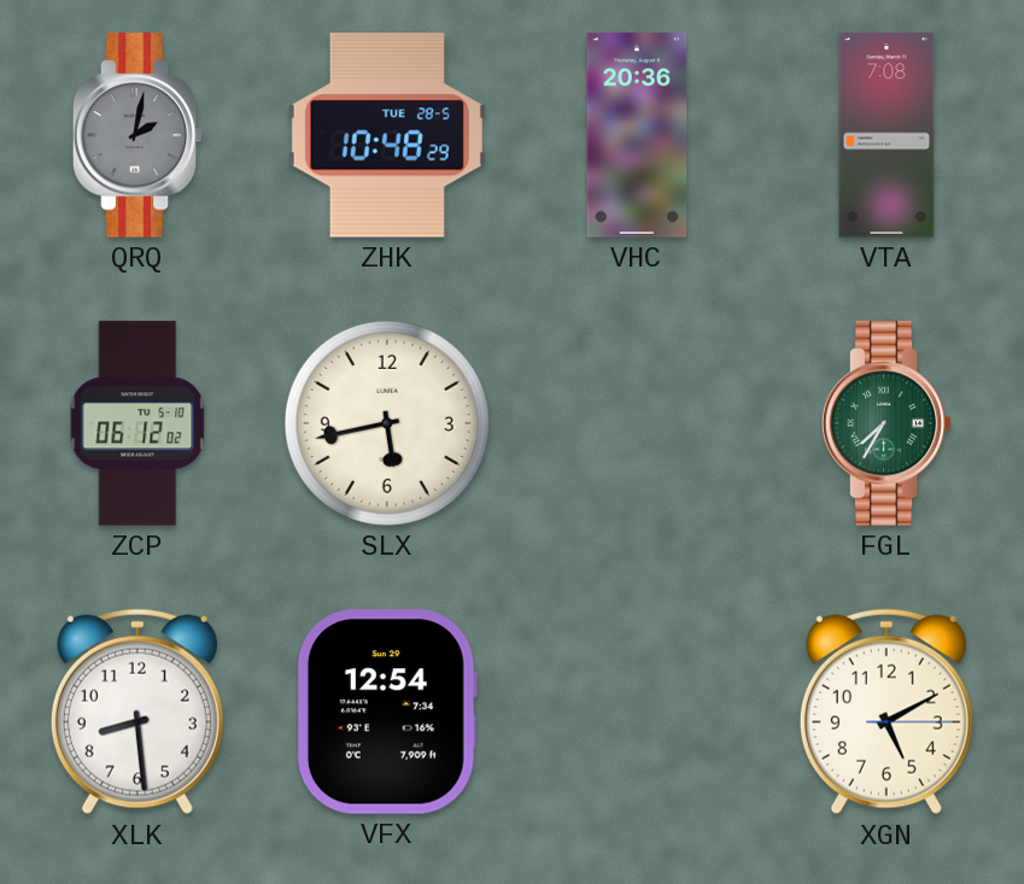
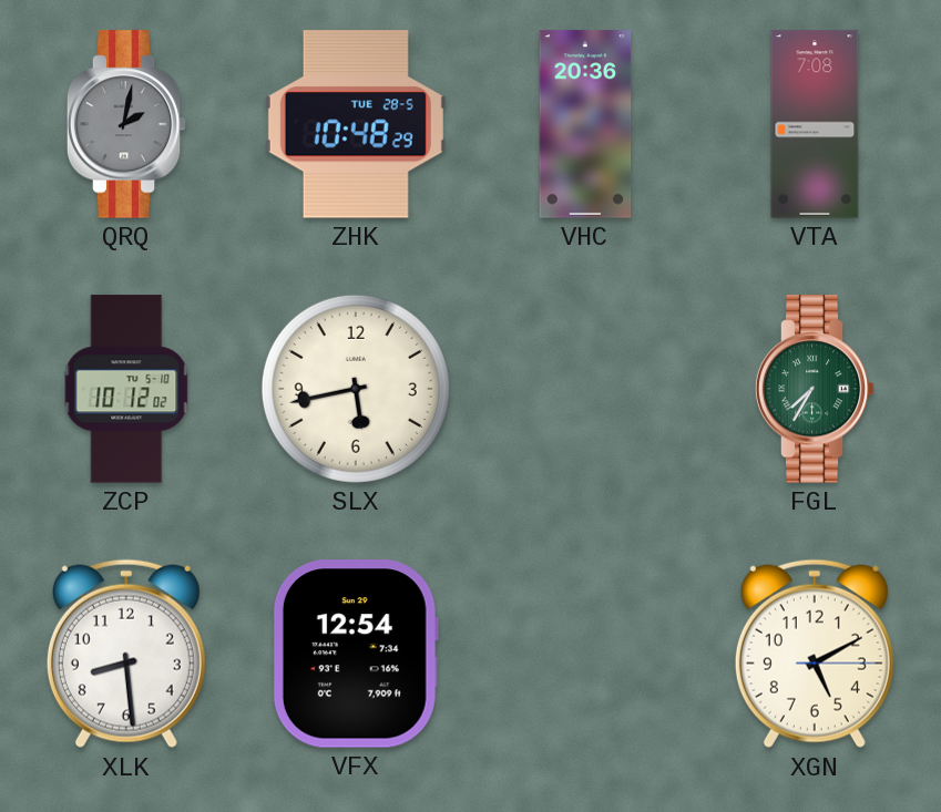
ZCP: 06:12 -> 10:12
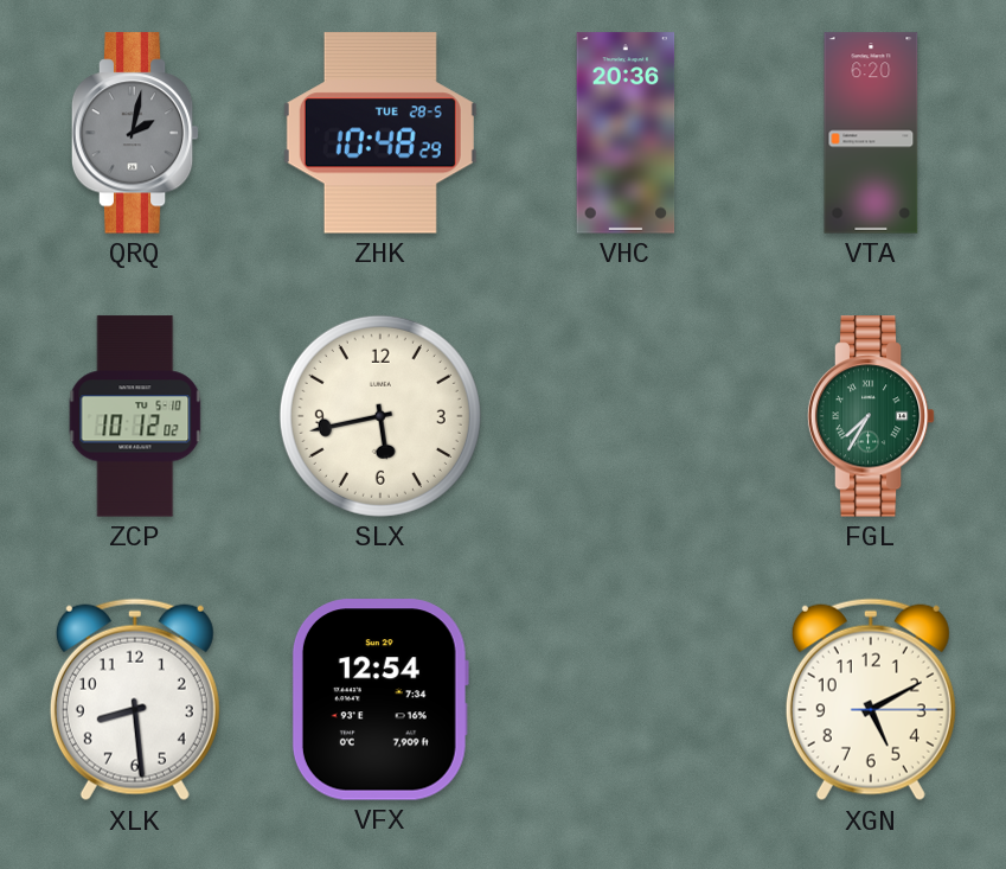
VTA: 7:08 -> 6:20
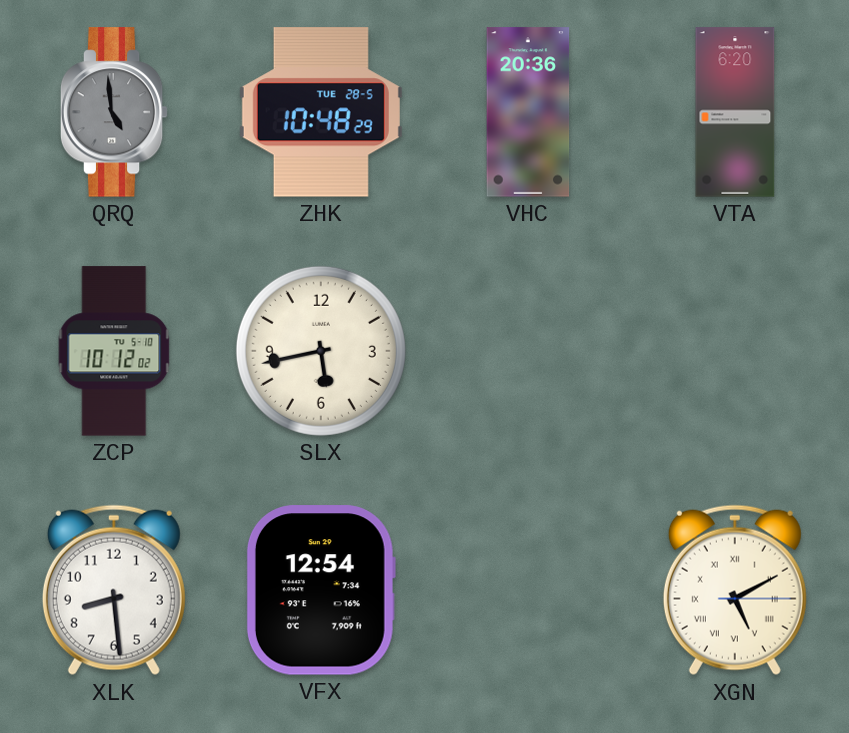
QRQ: 2:02 -> 4:59
FGL: 7:35 -> none
XGN numerals: Arabic -> Roman
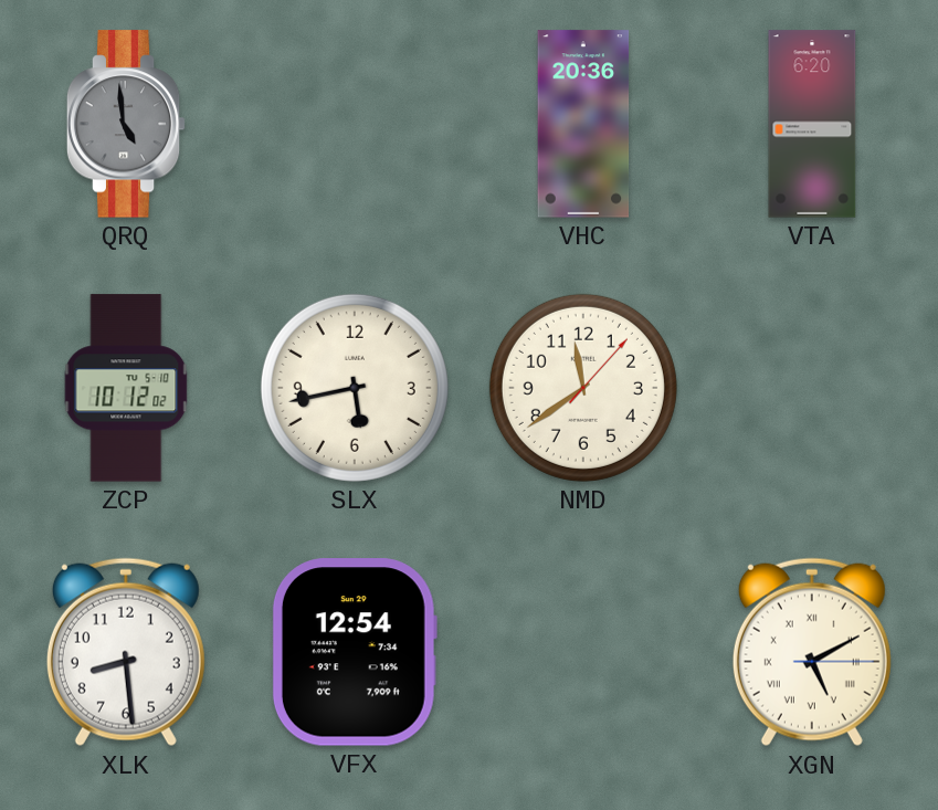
ZHK: 10:48 -> none
NMD: none -> 11:39
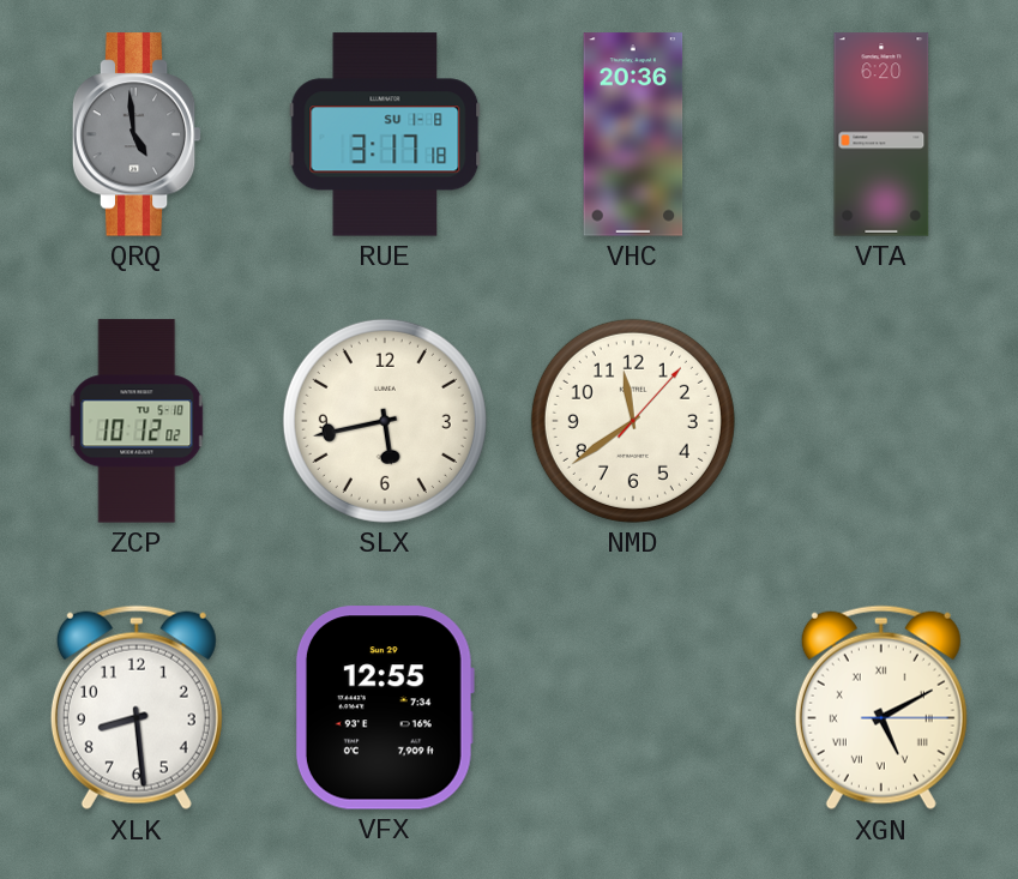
RUE: none -> 3:17
VFX: 12:54 -> 12:55
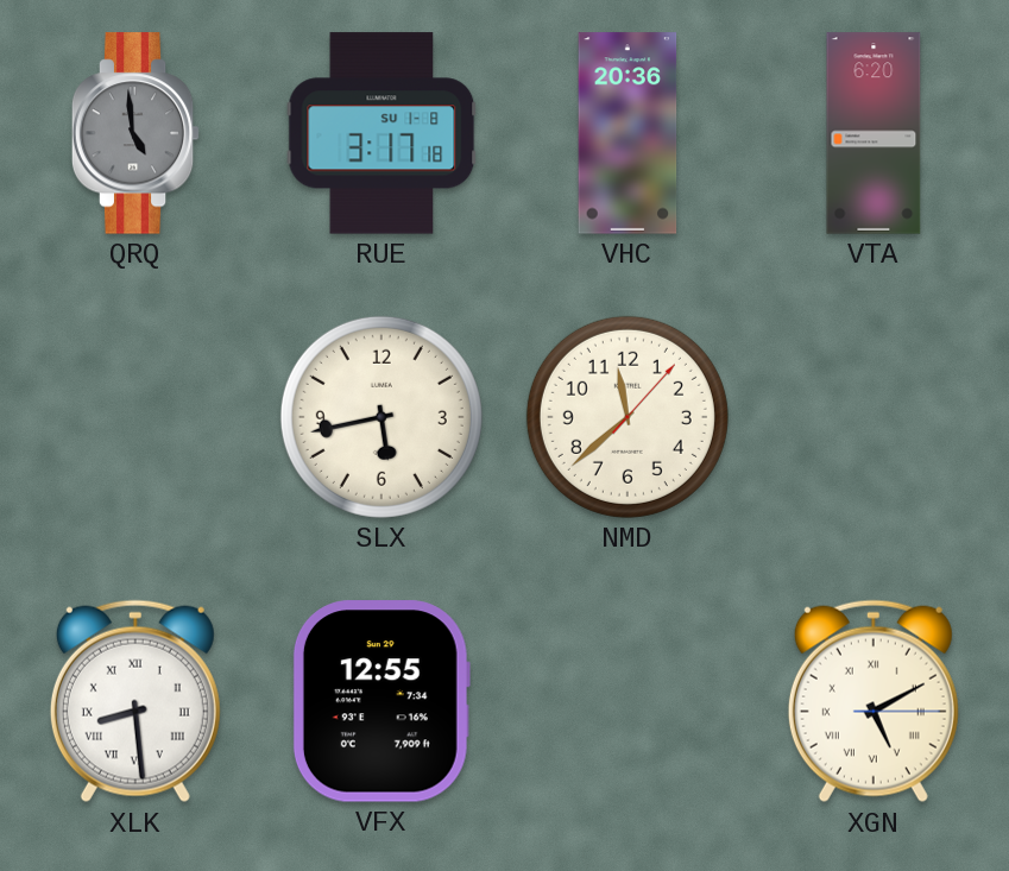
ZCP: 10:12 -> none
NMD: 11:39 -> 11:38
XLK numerals: Arabic -> Roman
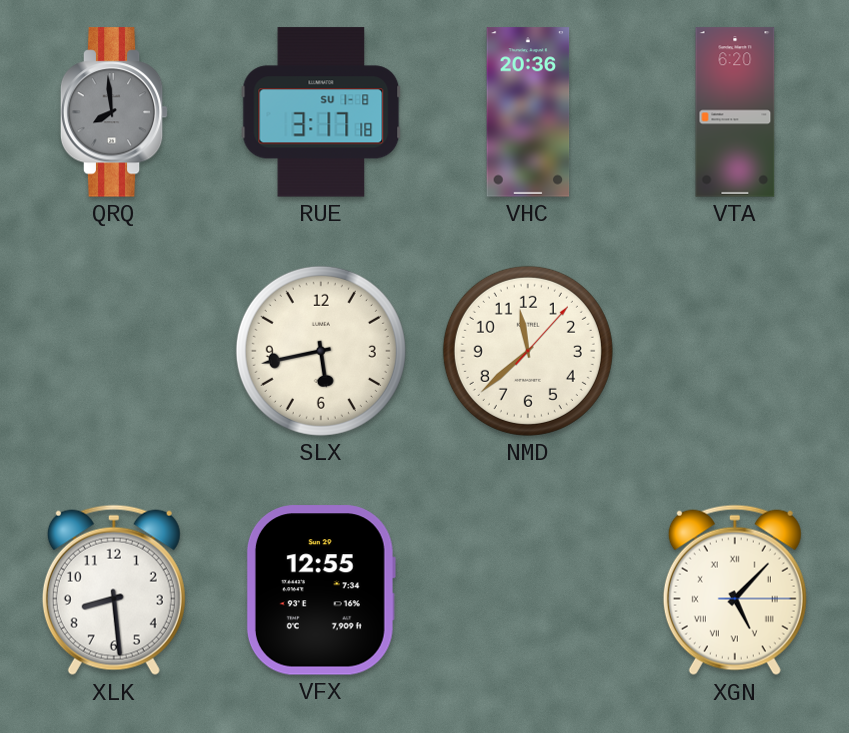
QRQ: 4:59 -> 7:59
XLK numerals: Roman -> Arabic
XGN: 5:10 -> 5:07
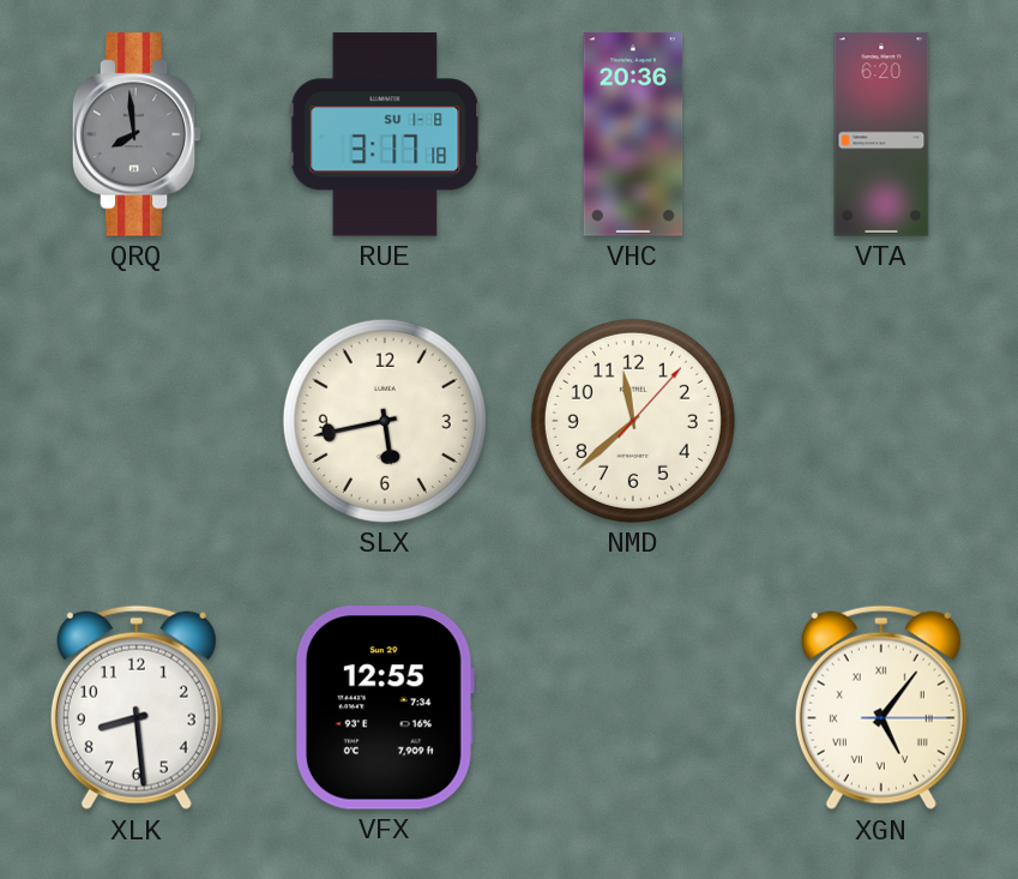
XGN: 5:07 -> 5:06
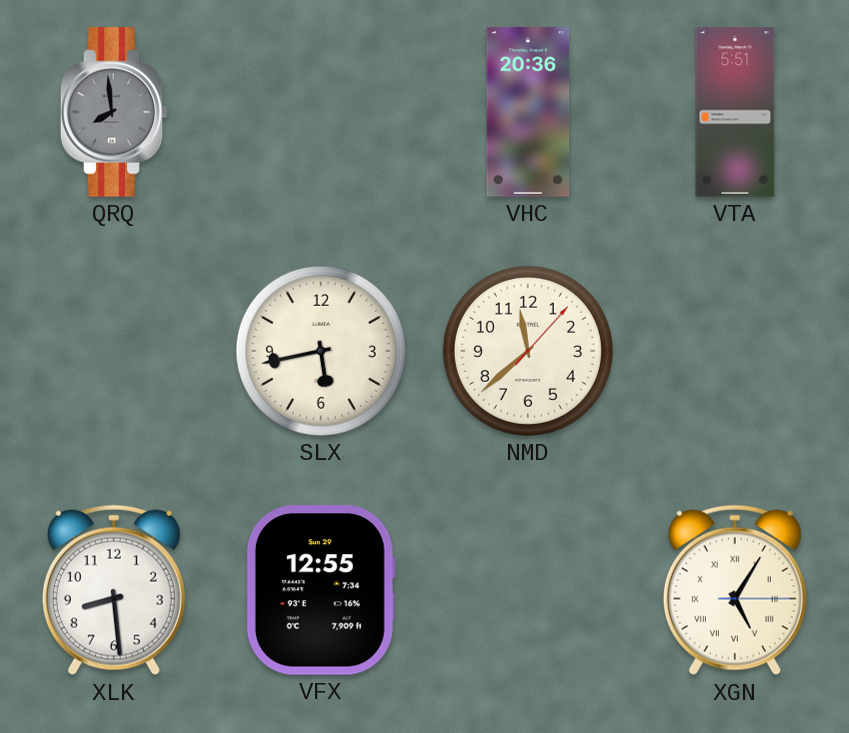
RUE: 3:17 -> none
VTA: 6:20 -> 5:51
XGN: 5:06 -> 5:05
